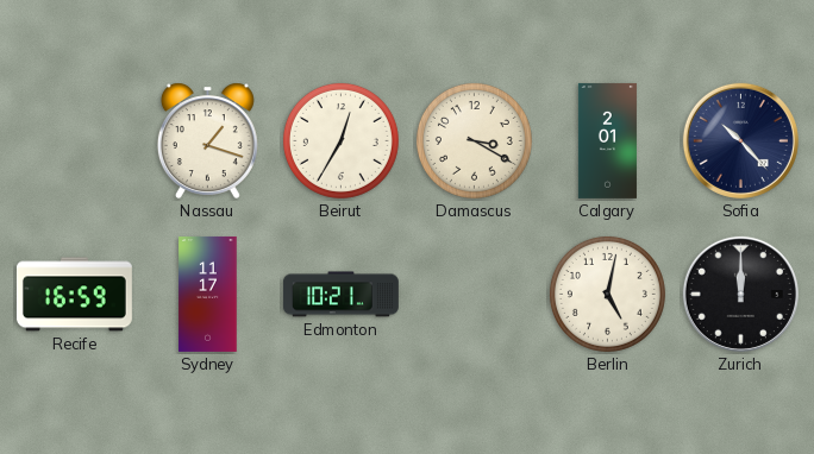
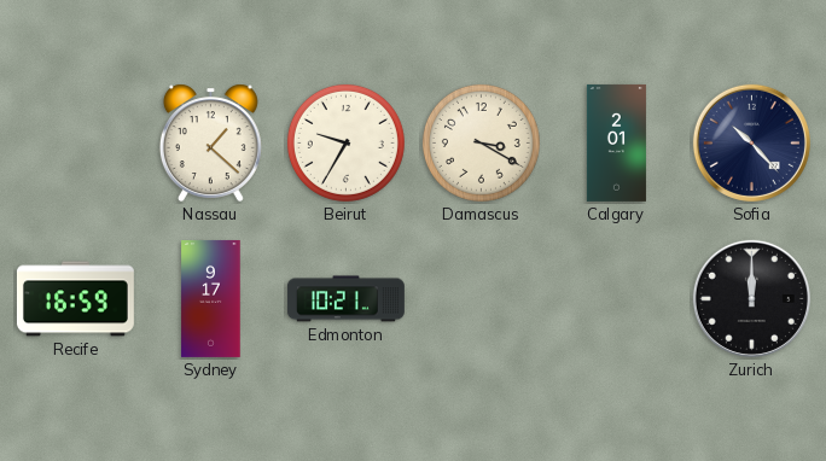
Nassau: 1:18 -> 1:22
Beirut: 12:35 -> 9:35
Sydney: 11:17 -> 9:17
Berlin: 5:02 -> none
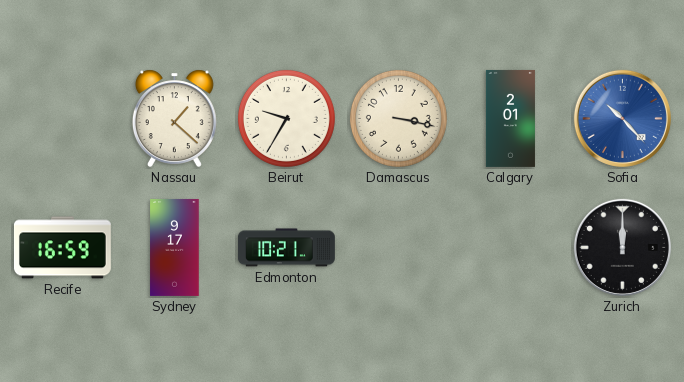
Damascus: 3:20 -> 3:17
Sofia dial: navy -> blue
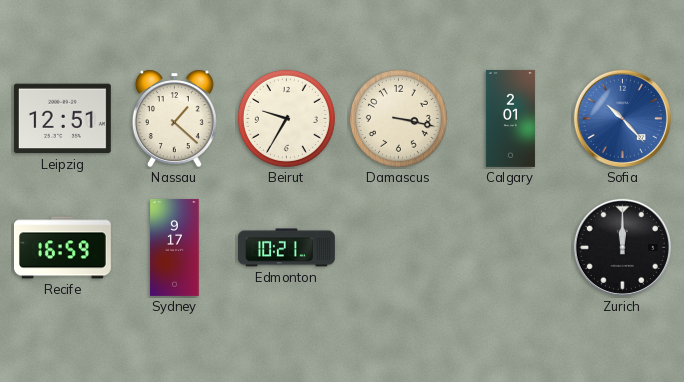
Leipzig: none -> 12:51
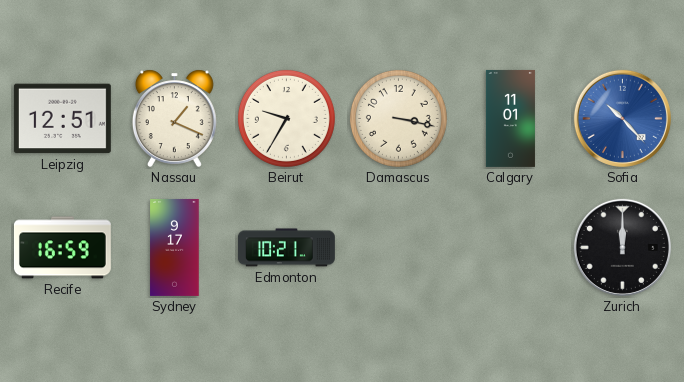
Nassau: 1:22 -> 1:19
Calgary: 2:01 -> 11:01
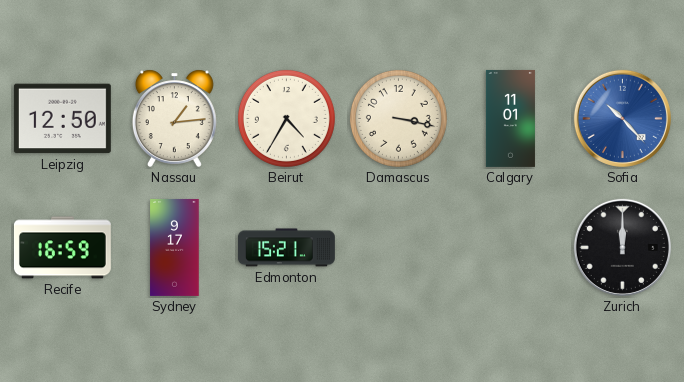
Leipzig: 12:51 -> 12:50
Nassau: 1:19 -> 1:14
Beirut: 9:35 -> 4:35
Edmonton: 10:21 -> 15:21
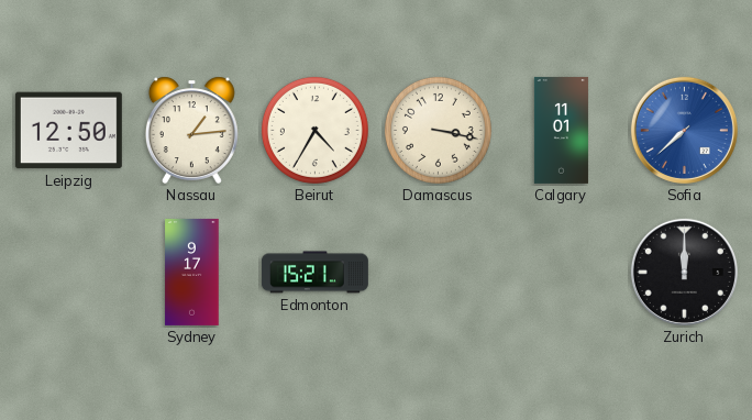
Sofia: 10:23 -> 7:38
Recife: 16:59 -> none
